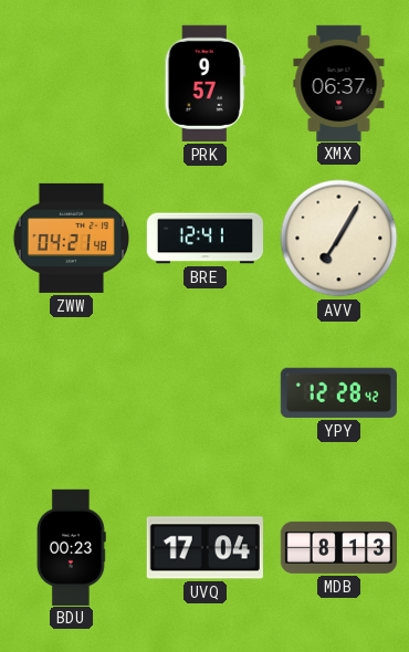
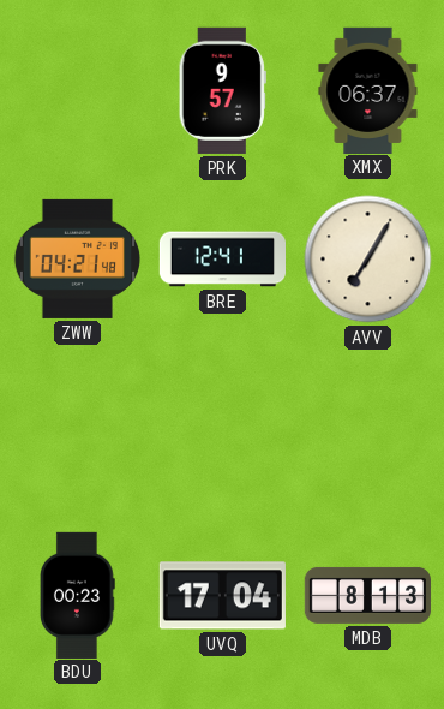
YPY: 12:28 -> none
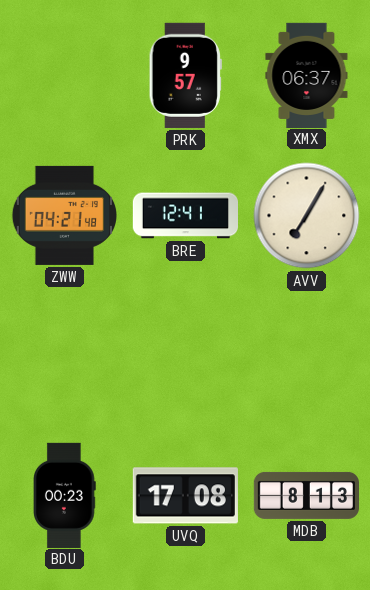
UVQ: 17:04 -> 17:08
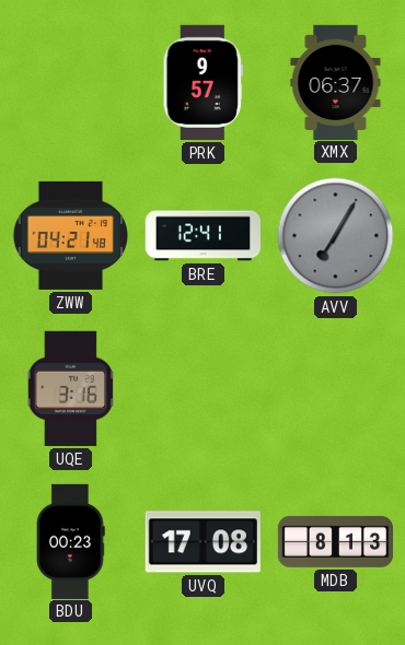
AVV dial: cream -> grey
UQE: none -> 3:16
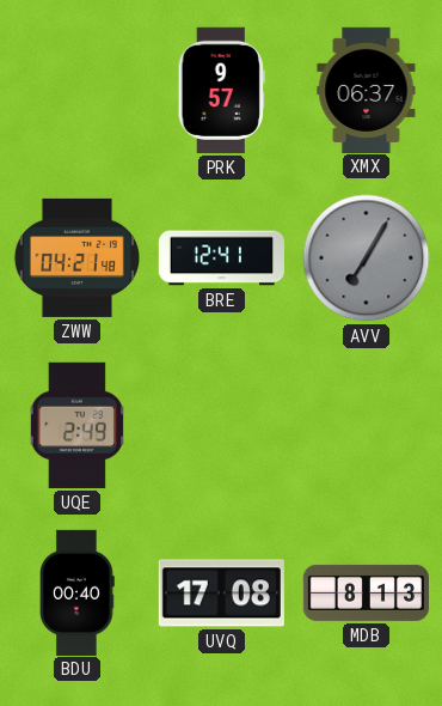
UQE: 3:16 -> 2:49
BDU: 00:23 -> 00:40
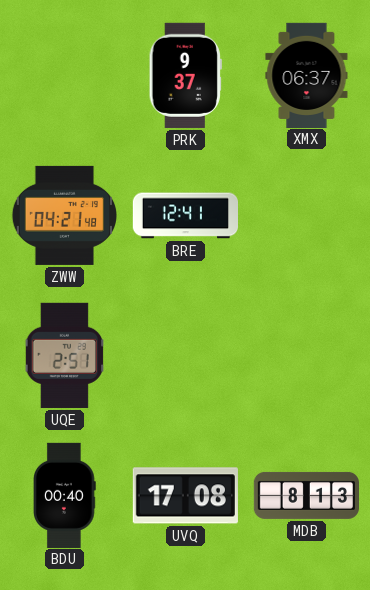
PRK: 9:57 -> 9:37
AVV: 7:05 -> none
UQE: 2:49 -> 2:51
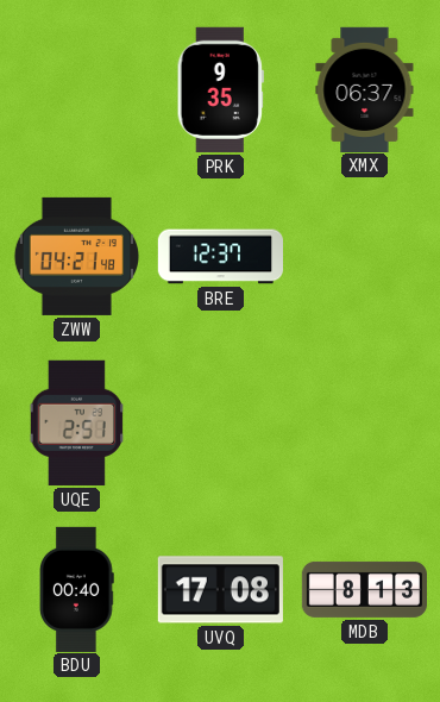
PRK: 9:37 -> 9:35
BRE: 12:41 -> 12:37
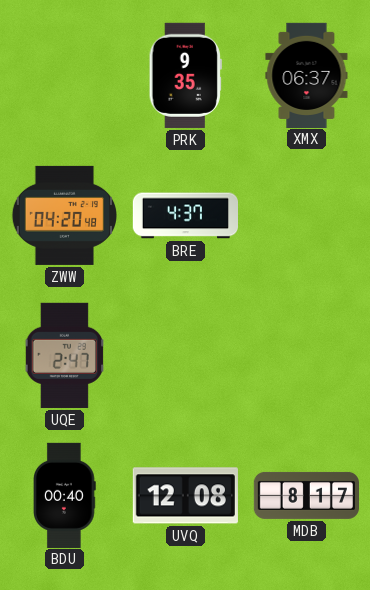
ZWW: 04:21 -> 04:20
BRE: 12:37 -> 4:37
UQE: 2:51 -> 2:47
UVQ: 17:08 -> 12:08
MDB: 8:13 -> 8:17
